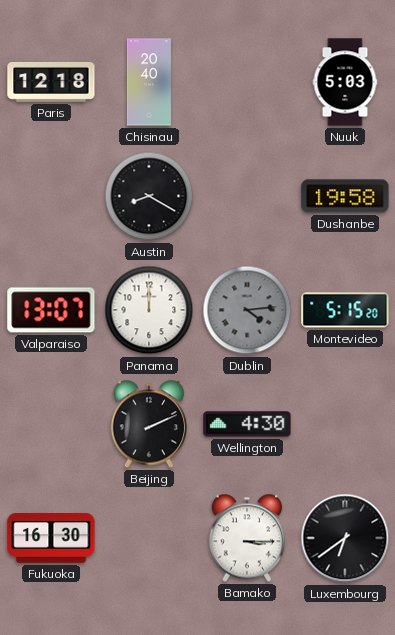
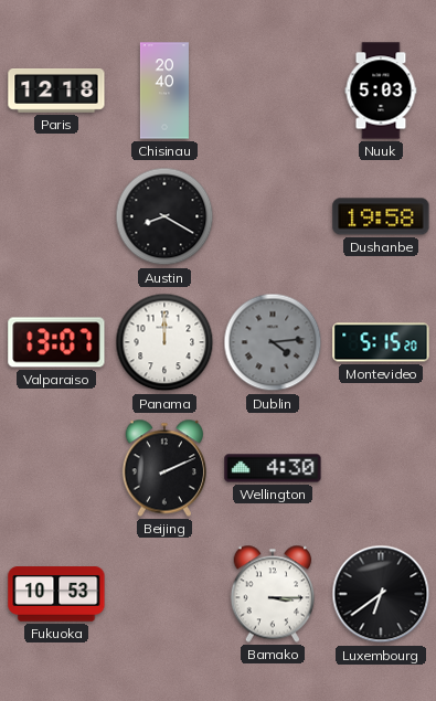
Fukuoka: 16:30 -> 10:53
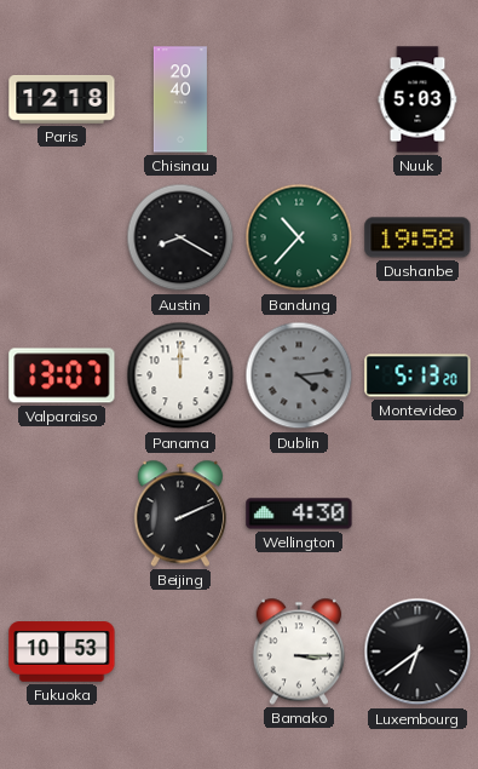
Bandung: none -> 10:37
Montevideo: 5:15 -> 5:13
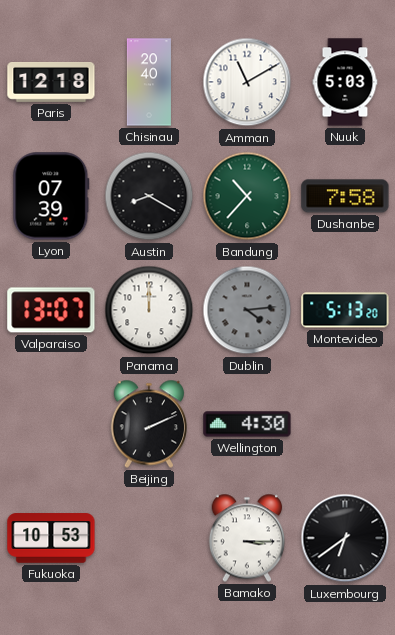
Amman: none -> 11:10
Lyon: none -> 07:39
Dushanbe: 19:58 -> 7:58
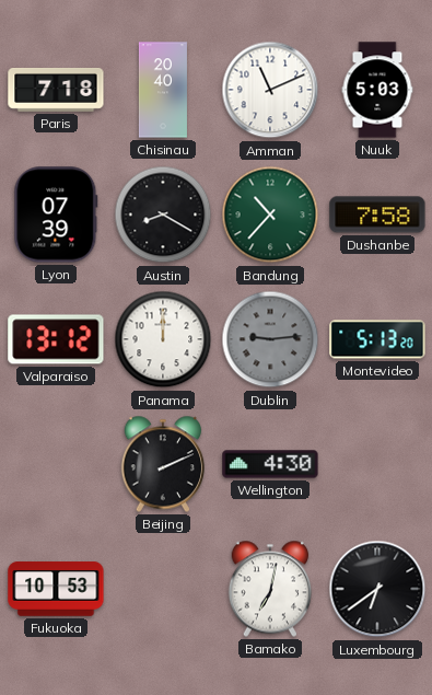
Paris: 12:18 -> 7:18
Amman: 11:10 -> 11:11
Valparaiso: 13:07 -> 13:12
Dublin: 4:14 -> 9:14
Bamako: 3:15 -> 7:02
